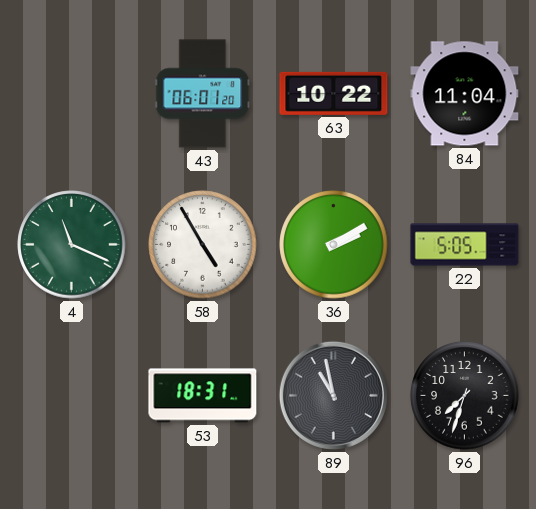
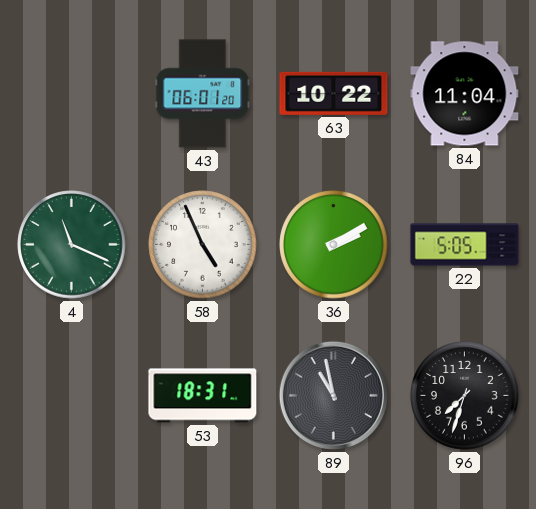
58: 4:55 -> 4:56
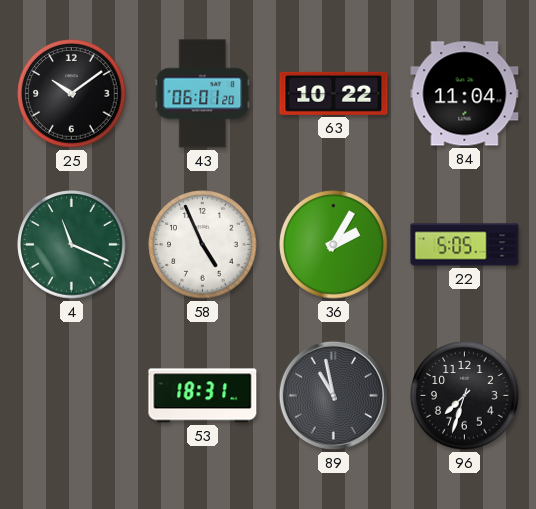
25: none -> 10:09
36: 2:10 -> 2:05
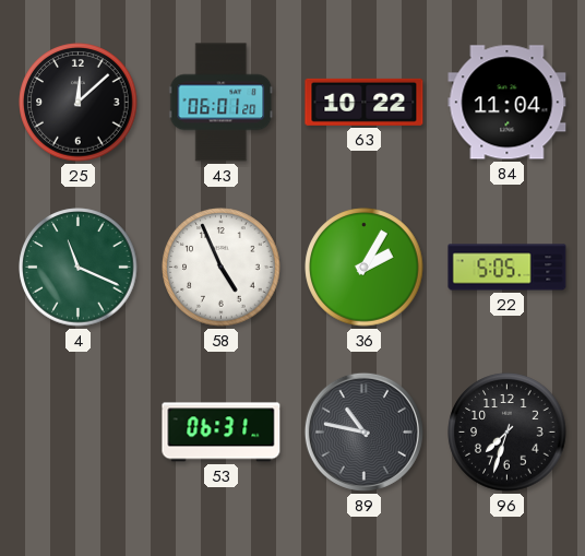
25: 10:09 -> 12:08
53: 18:31 -> 06:31
89: 10:58 -> 10:47
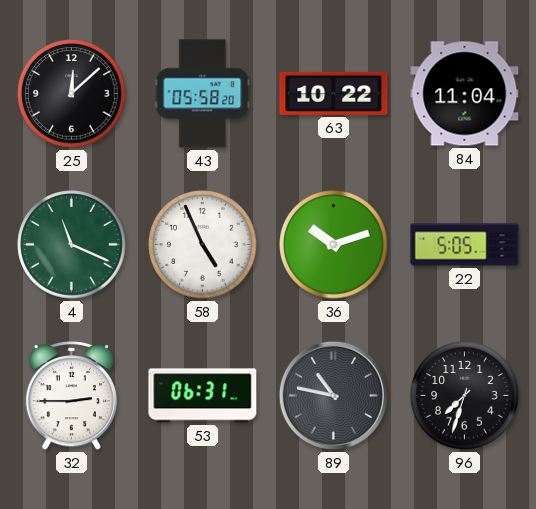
43: 06:01 -> 05:58
36: 2:05 -> 10:12
32: none -> 2:45
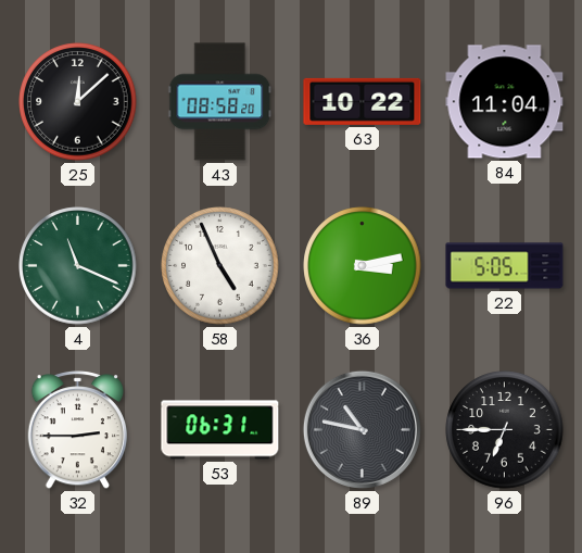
43: 05:58 -> 08:58
36: 10:12 -> 3:13
96: 7:33 -> 6:45
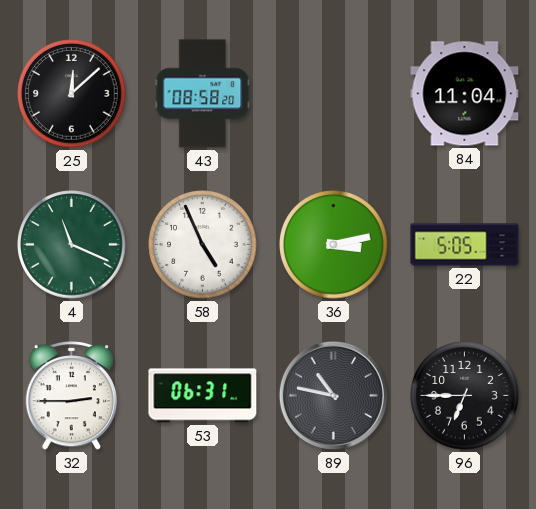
63: 10:22 -> none
